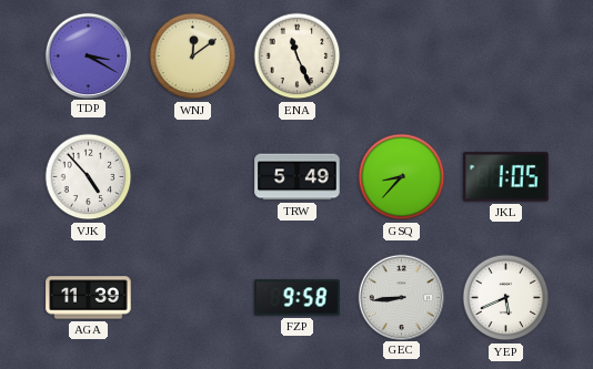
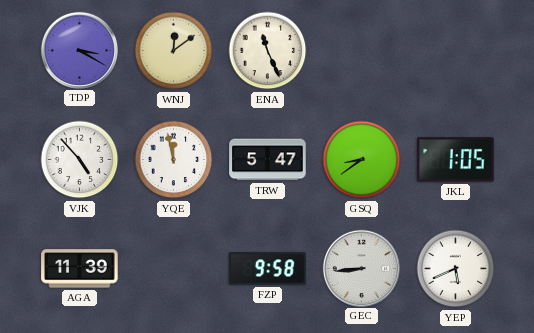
YQE: none -> 11:58
TRW: 5:49 -> 5:47
GSQ: 8:37 -> 8:39
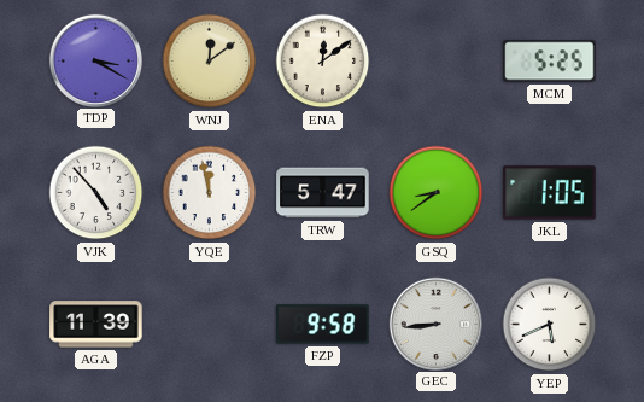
ENA: 11:26 -> 12:09
MCM: none -> 5:25
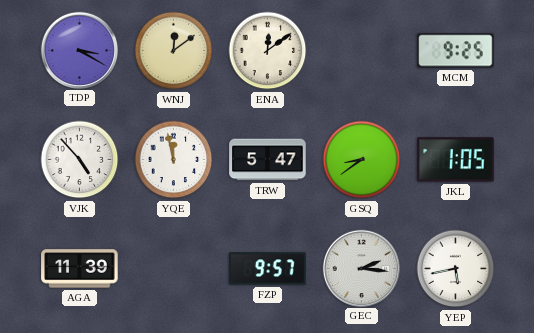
MCM: 5:25 -> 9:25
FZP: 9:58 -> 9:57
GEC: 8:44 -> 2:16
YEP: 5:41 -> 5:43
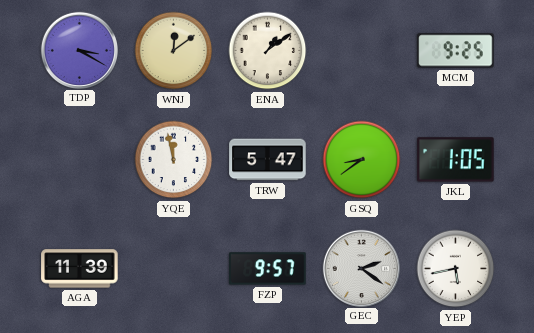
ENA: 12:09 -> 1:09
VJK: 4:53 -> none
GEC: 2:16 -> 2:21
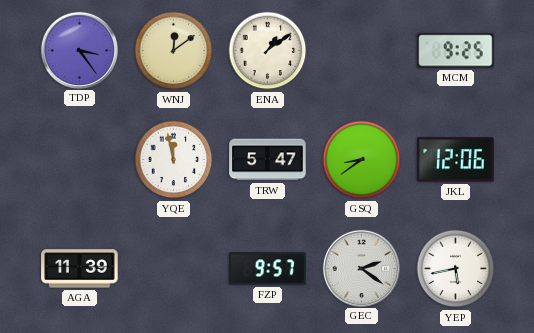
TDP: 3:20 -> 3:24
JKL: 1:05 -> 12:06
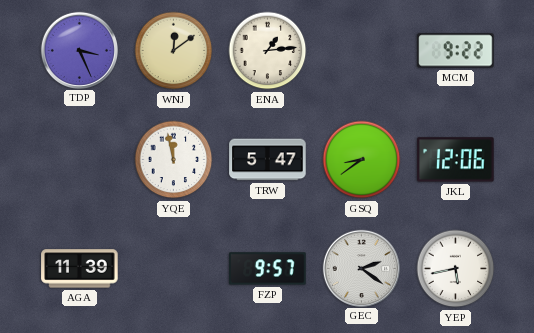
TDP: 3:24 -> 3:26
ENA: 1:09 -> 1:14
MCM: 9:25 -> 9:22
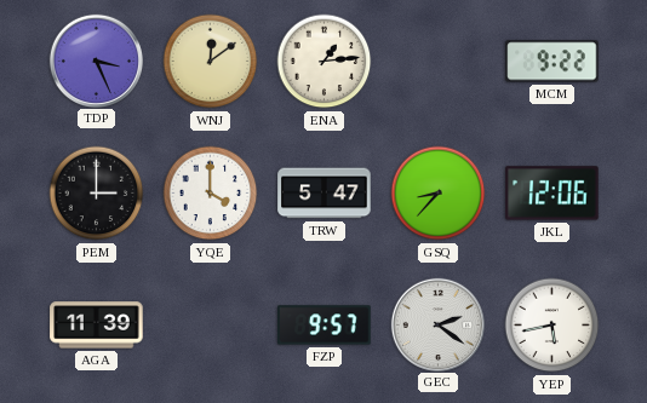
PEM: none -> 3:00
YQE: 11:58 -> 4:00
GSQ: 8:39 -> 8:37
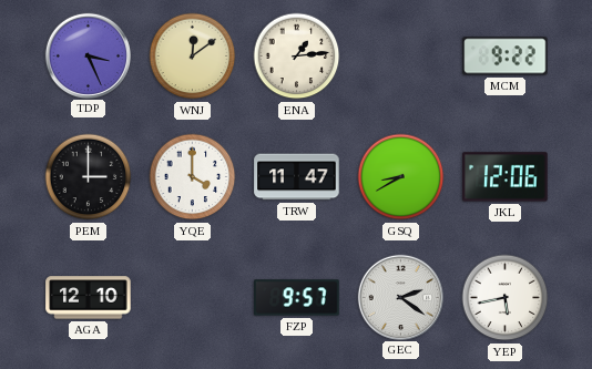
TRW: 5:47 -> 11:47
GSQ: 8:37 -> 8:40
AGA: 11:39 -> 12:10
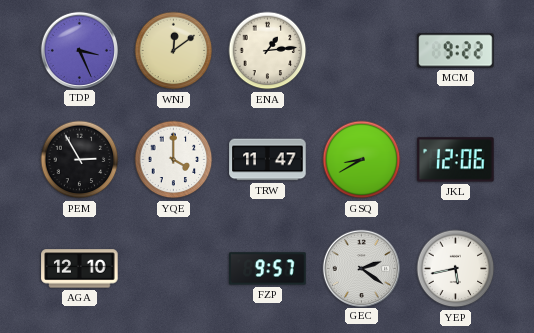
PEM: 3:00 -> 2:55
